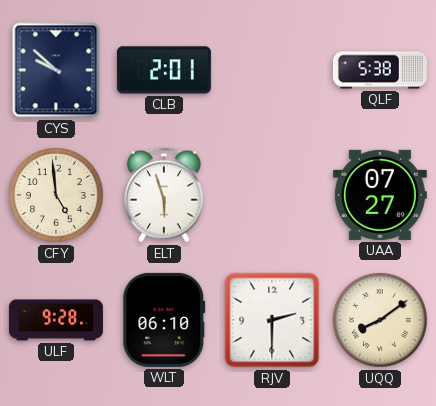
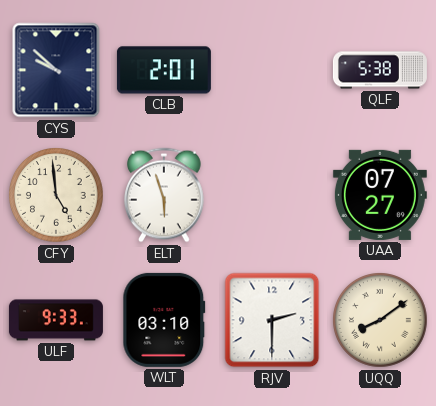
ULF: 9:28 -> 9:33
WLT: 06:10 -> 03:10
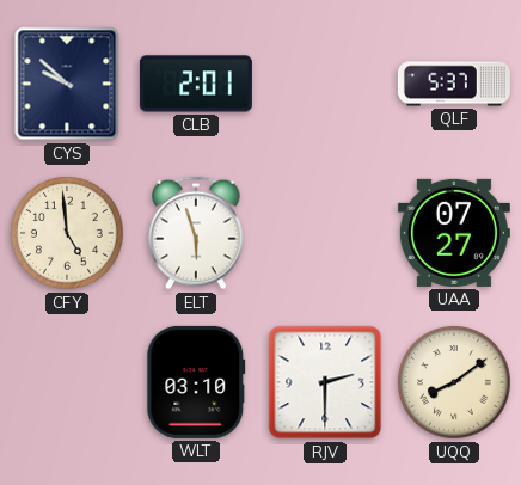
QLF: 5:38 -> 5:37
ULF: 9:33 -> none
